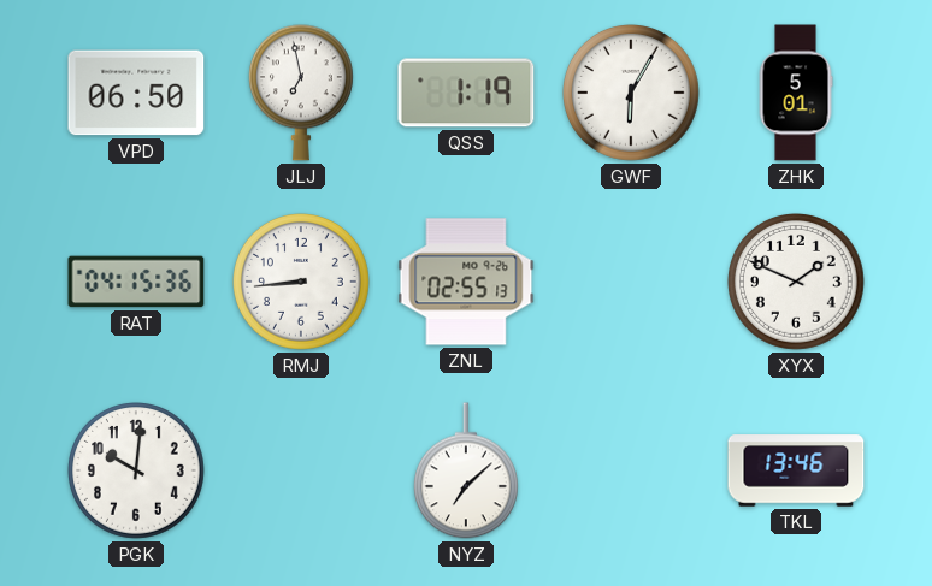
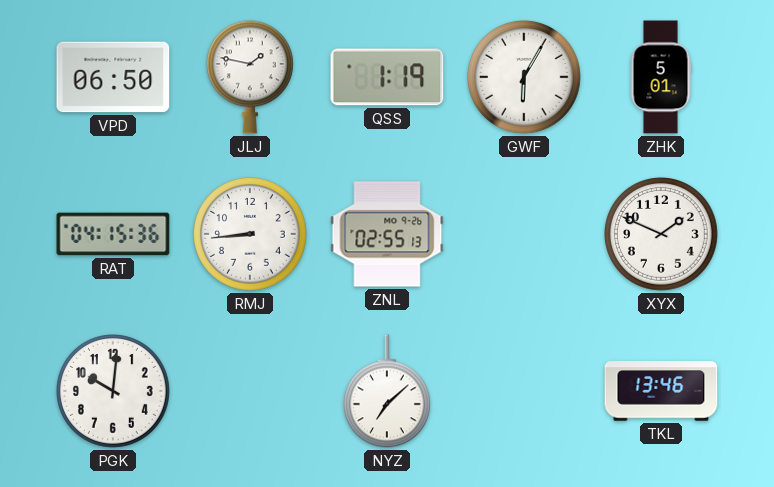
JLJ: 6:58 -> 1:47
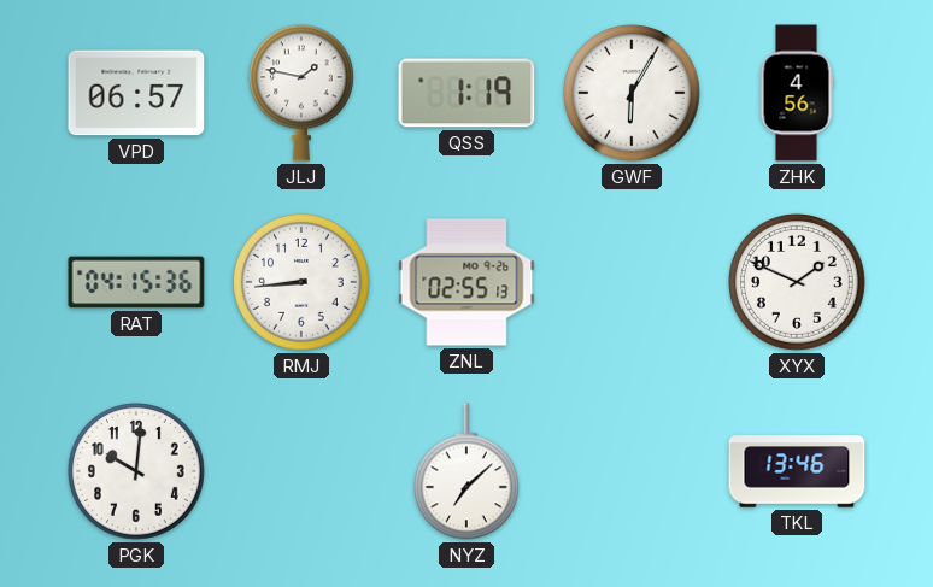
VPD: 06:50 -> 06:57
ZHK: 5:01 -> 4:56
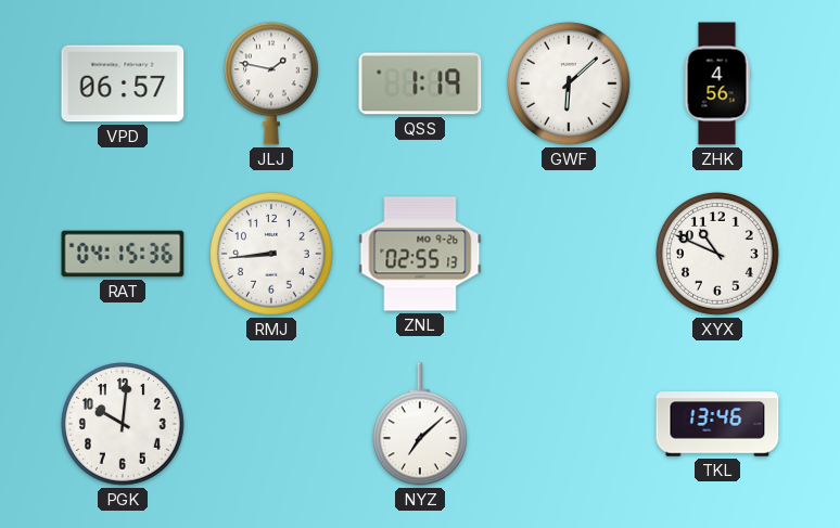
GWF: 6:05 -> 6:08
XYX: 1:49 -> 10:49
